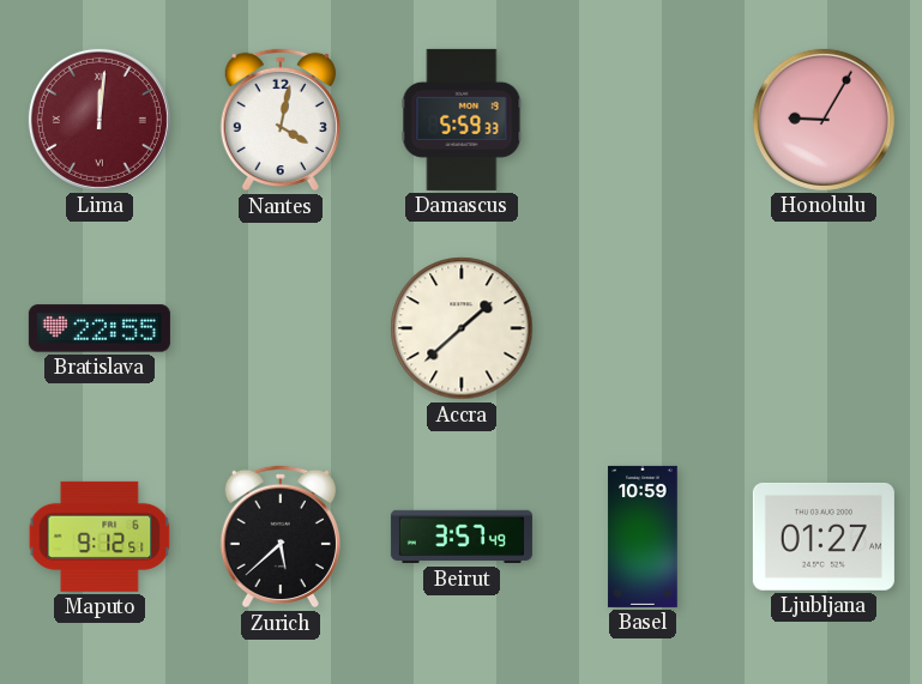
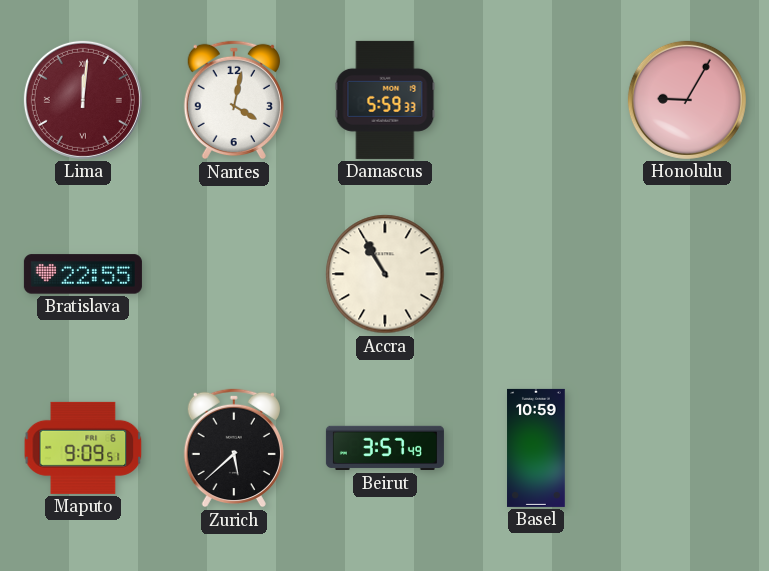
Accra: 1:38 -> 10:55
Maputo: 9:12 -> 9:09
Ljubljana: 01:27 -> none
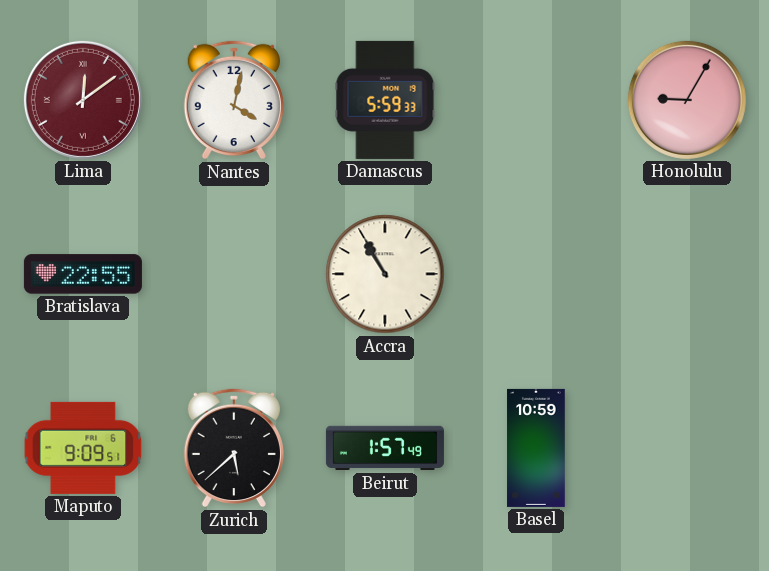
Lima: 12:01 -> 12:09
Beirut: 3:57 -> 1:57
